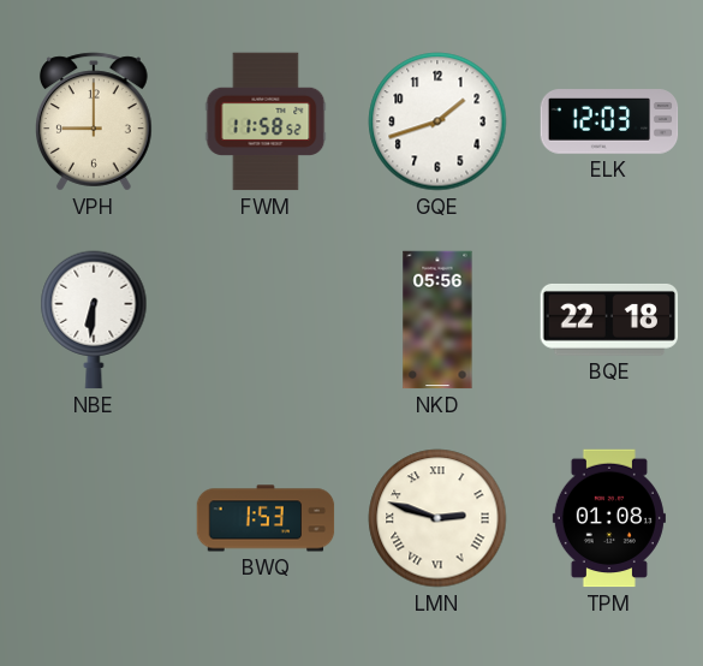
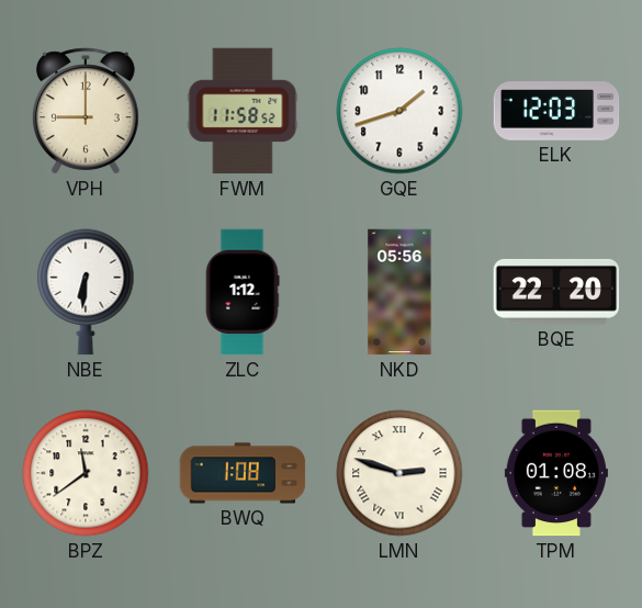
ZLC: none -> 1:12
BQE: 22:18 -> 22:20
BPZ: none -> 11:39
BWQ: 1:53 -> 1:08
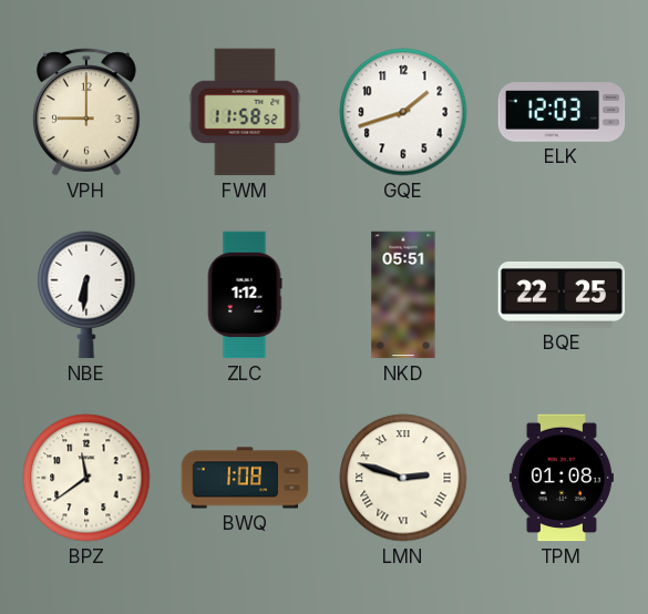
NKD: 05:56 -> 05:51
BQE: 22:20 -> 22:25
